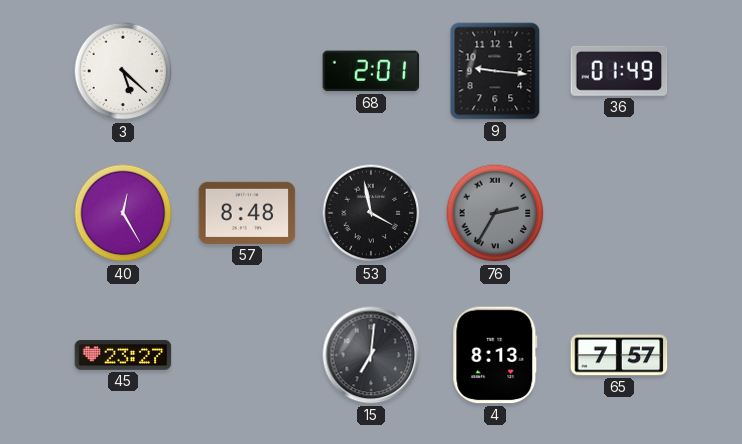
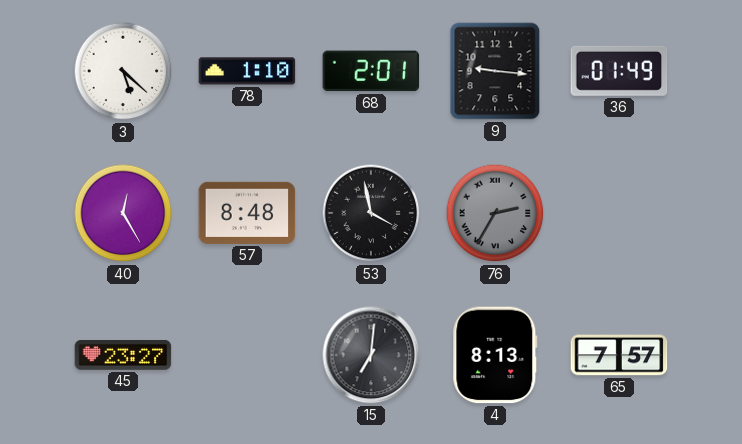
78: none -> 1:10
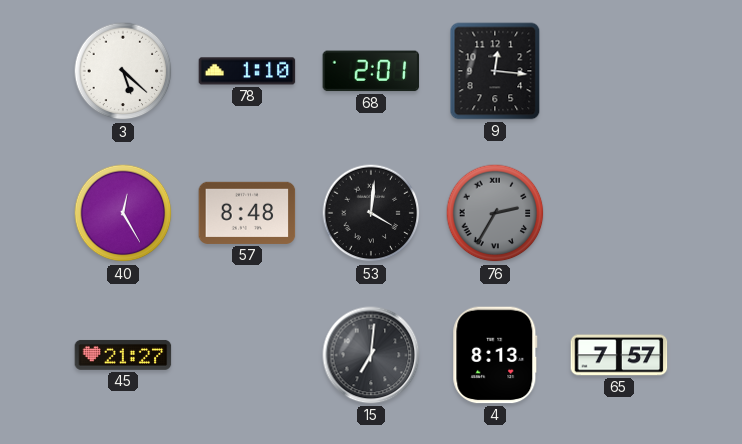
9: 9:16 -> 12:16
36: 01:49 -> none
53: 3:58 -> 4:01
45: 23:27 -> 21:27
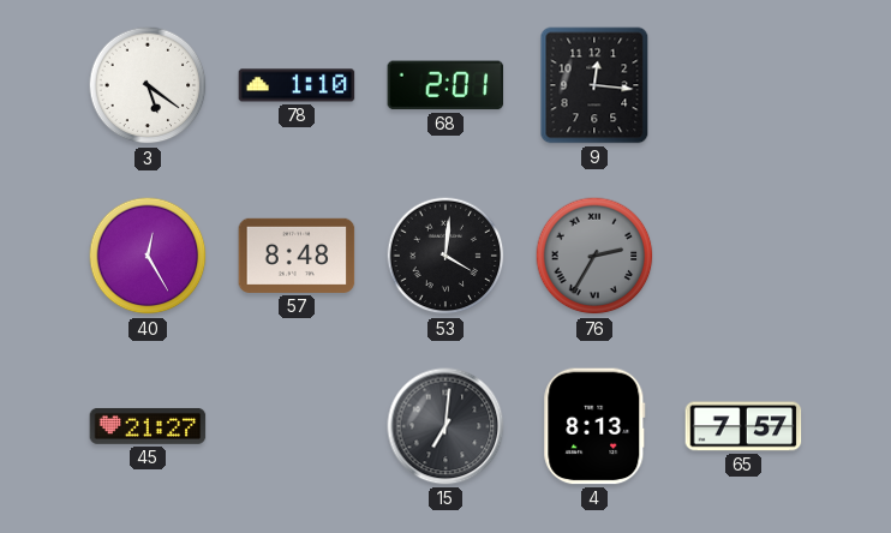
3: 5:22 -> 5:21
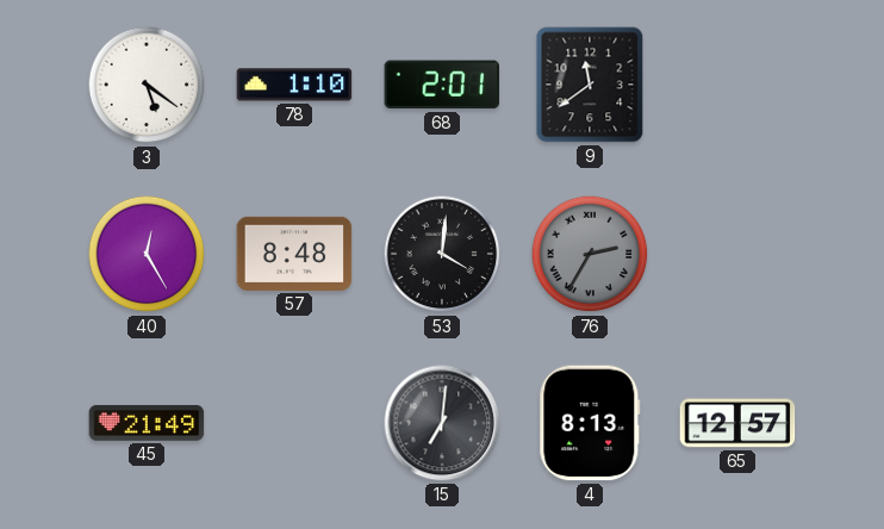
9: 12:16 -> 11:39
45: 21:27 -> 21:49
65: 7:57 -> 12:57
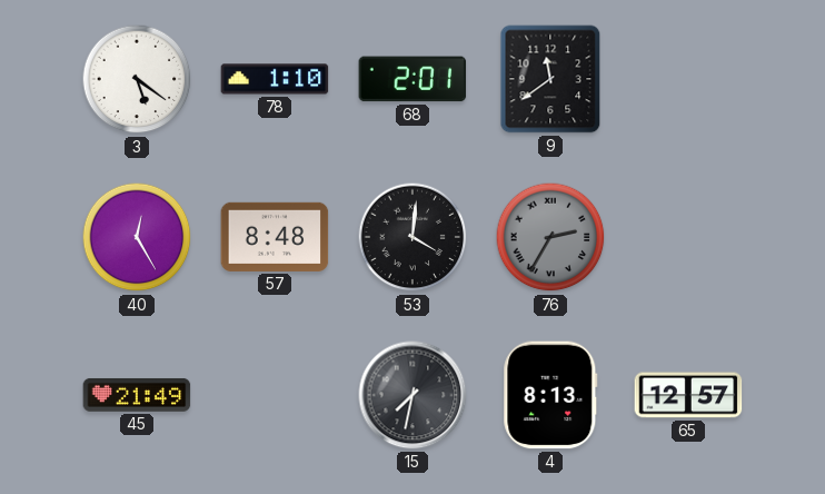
15: 7:01 -> 7:32
